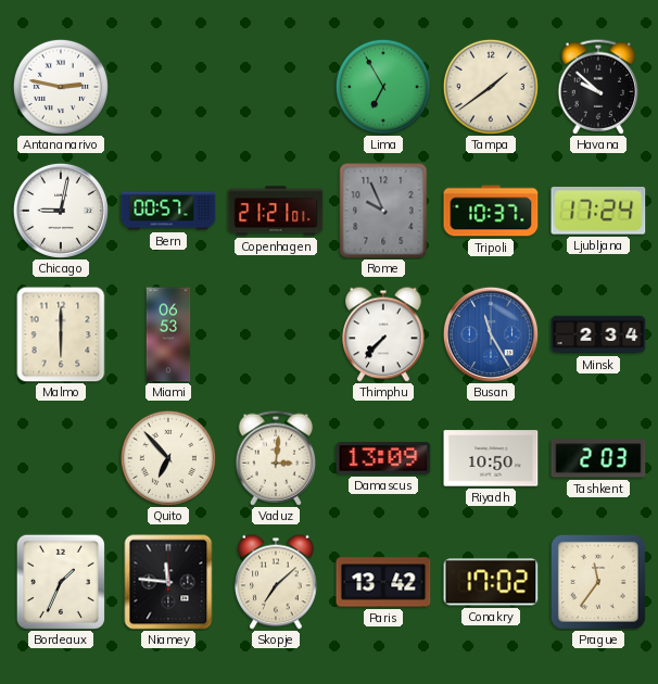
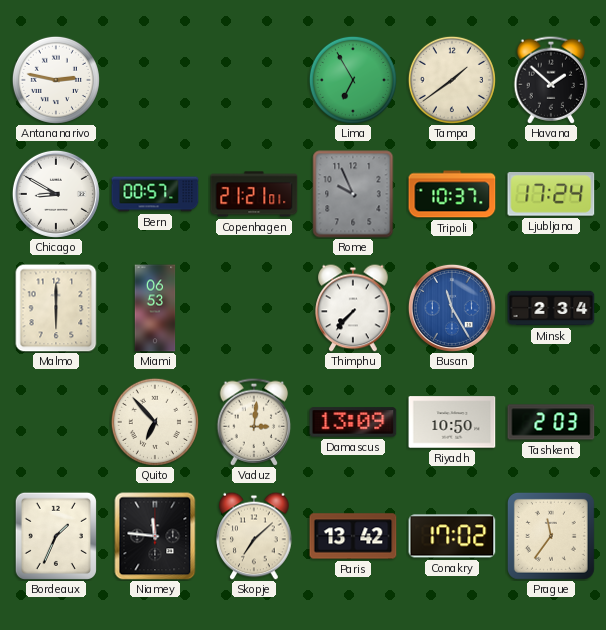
Havana: 9:52 -> 1:52
Chicago: 9:02 -> 8:50
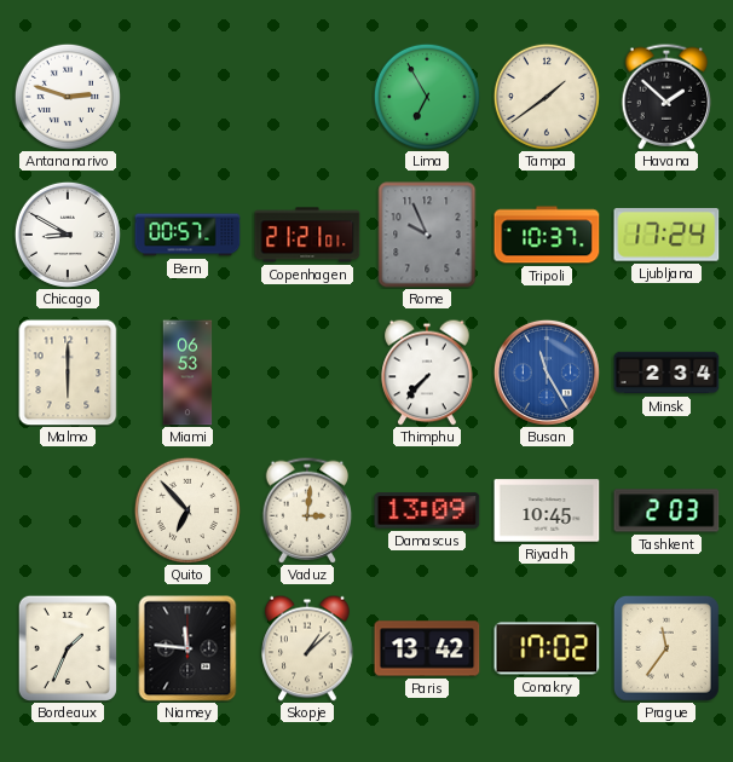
Antananarivo: 2:47 -> 2:48
Riyadh: 10:50 -> 10:45
Skopje: 7:08 -> 1:08
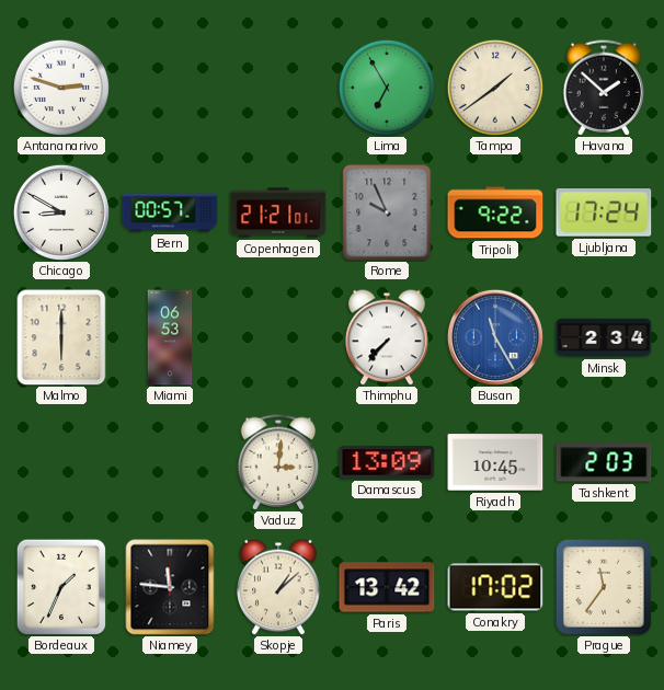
Tripoli: 10:37 -> 9:22
Quito: 6:53 -> none
